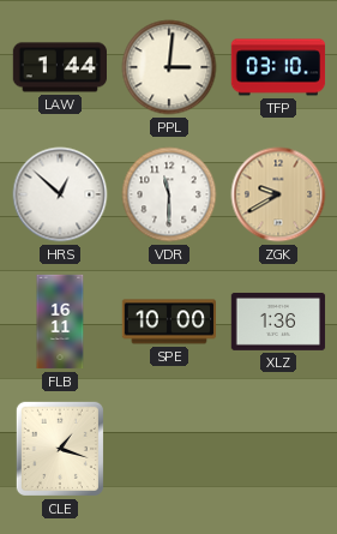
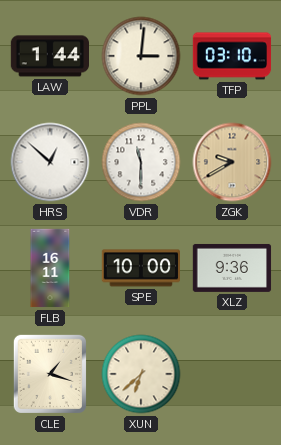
XLZ: 1:36 -> 9:36
XUN: none -> 6:38
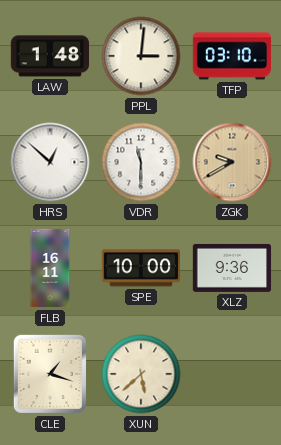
LAW: 1:44 -> 1:48
XUN: 6:38 -> 5:38
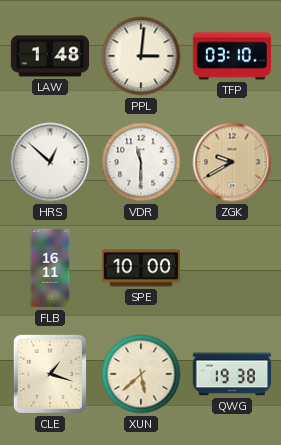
XLZ: 9:36 -> none
QWG: none -> 19:38
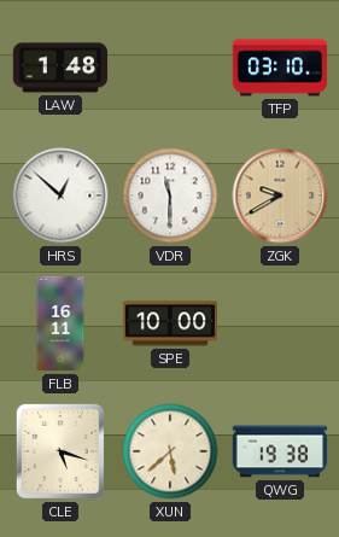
PPL: 3:01 -> none
CLE: 1:18 -> 5:18
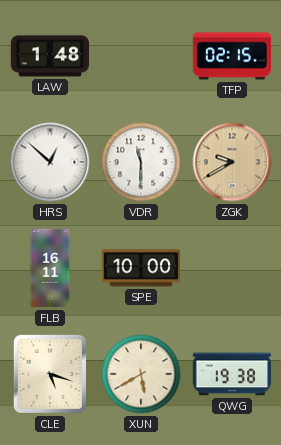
TFP: 03:10 -> 02:15
XUN: 5:38 -> 5:40
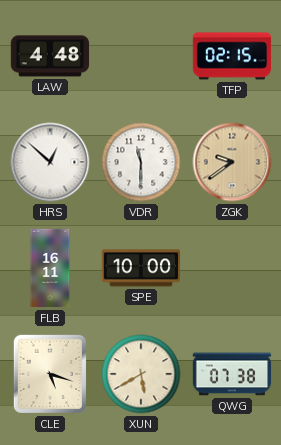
LAW: 1:48 -> 4:48
ZGK: 9:40 -> 9:39
QWG: 19:38 -> 07:38
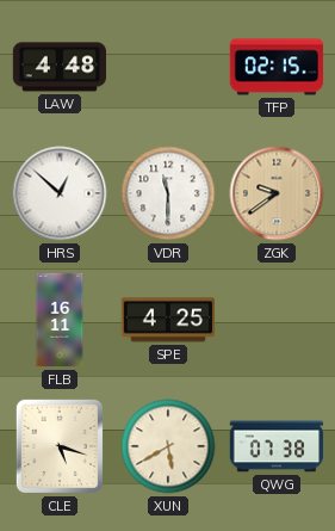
SPE: 10:00 -> 4:25
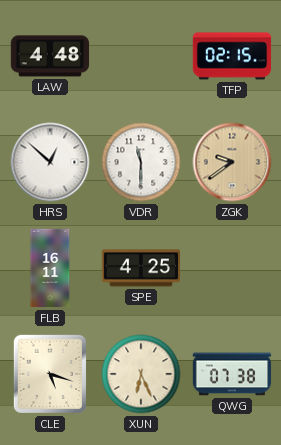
XUN: 5:40 -> 6:26
